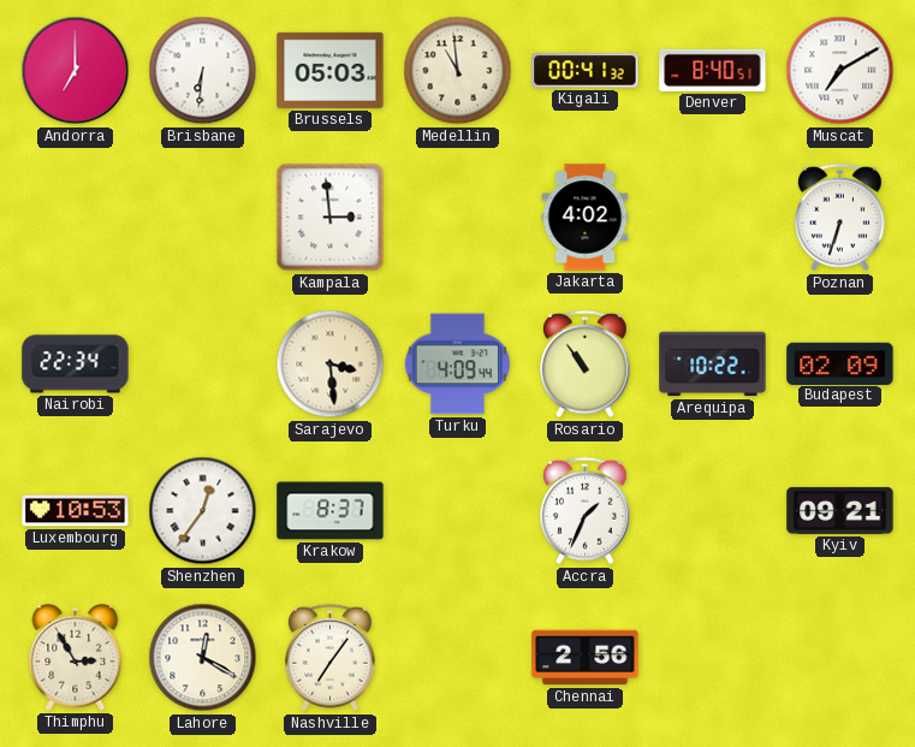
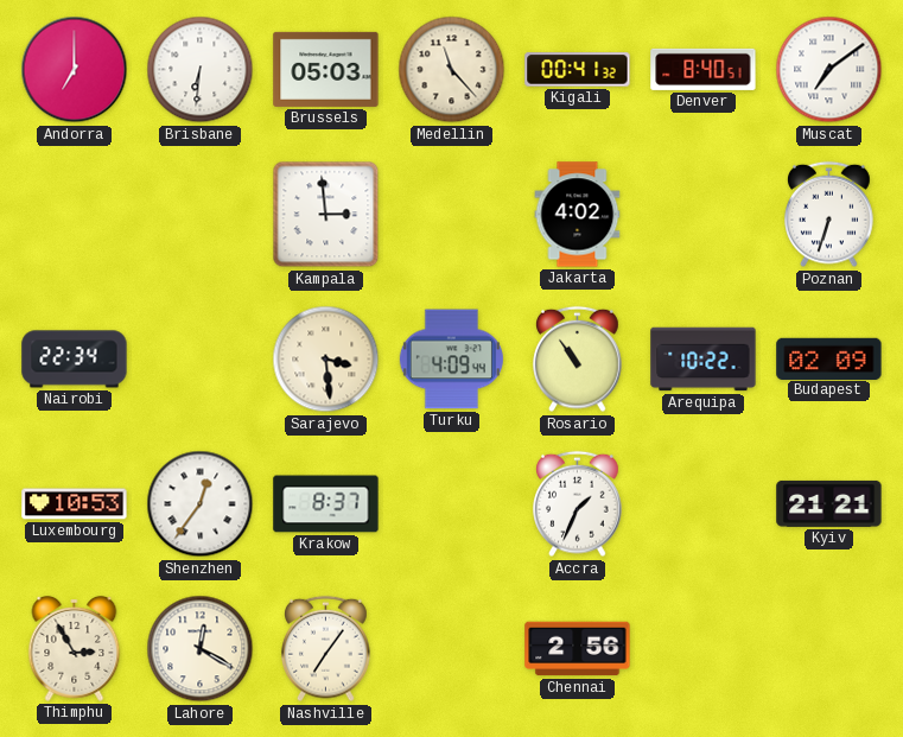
Medellin: 10:59 -> 11:23
Muscat: 7:10 -> 7:09
Kyiv: 09:21 -> 21:21
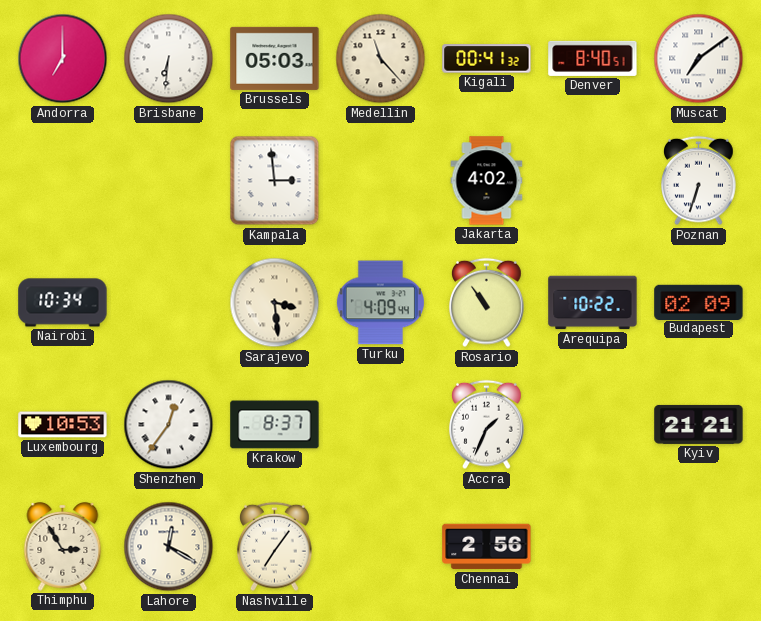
Nairobi: 22:34 -> 10:34
